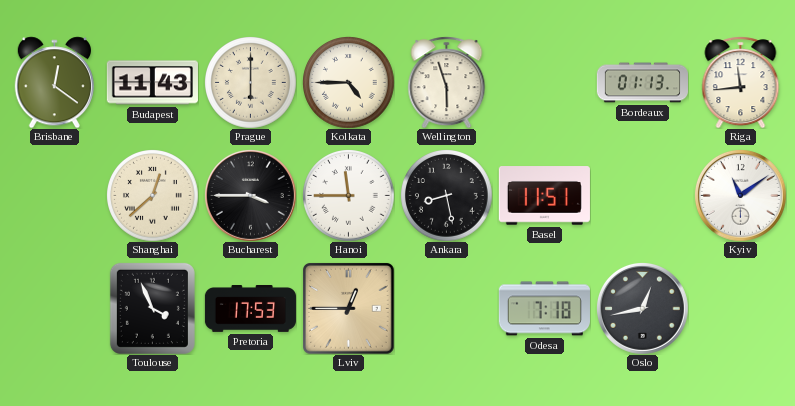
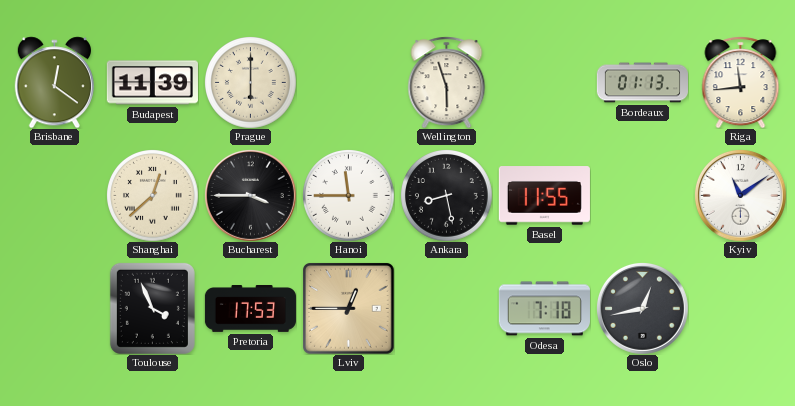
Budapest: 11:43 -> 11:39
Kolkata: 4:45 -> none
Basel: 11:51 -> 11:55
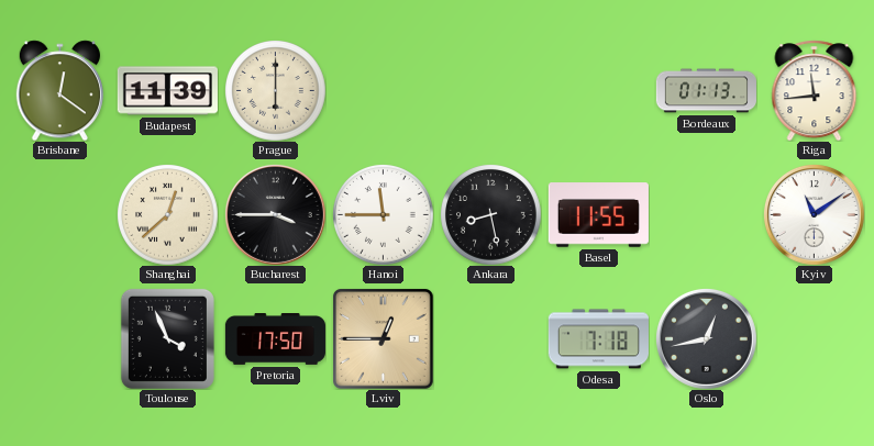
Wellington: 5:57 -> none
Pretoria: 17:53 -> 17:50
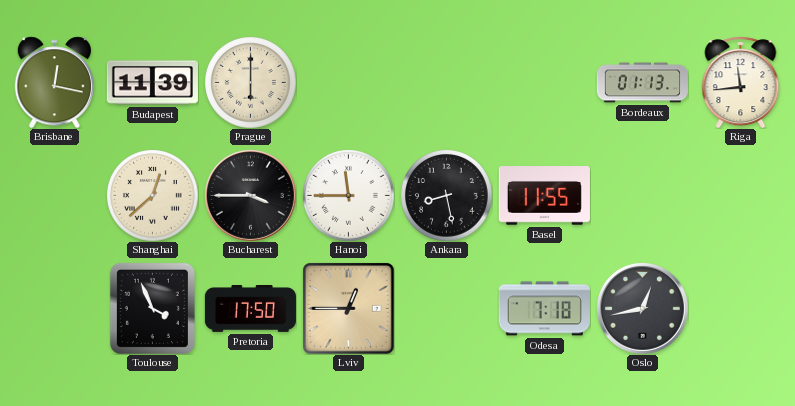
Brisbane: 12:21 -> 12:17
Kyiv: 11:09 -> none
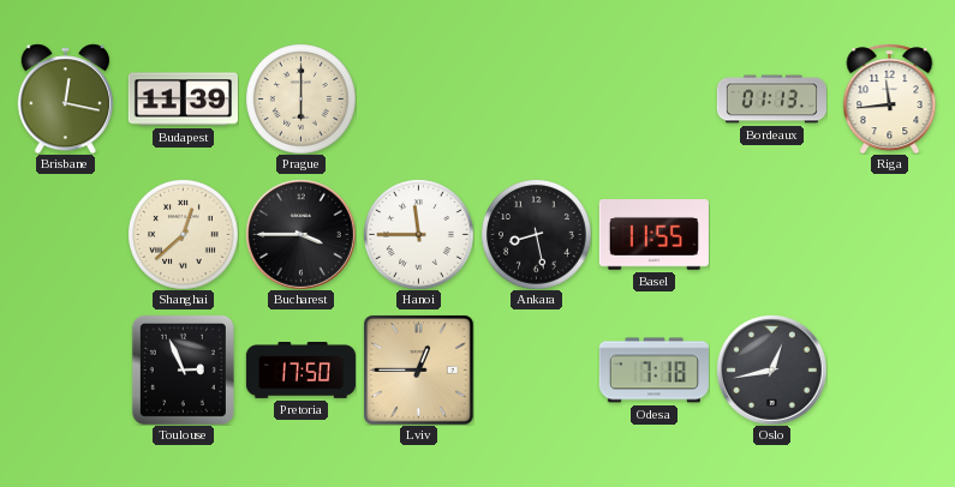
Toulouse: 3:56 -> 2:56
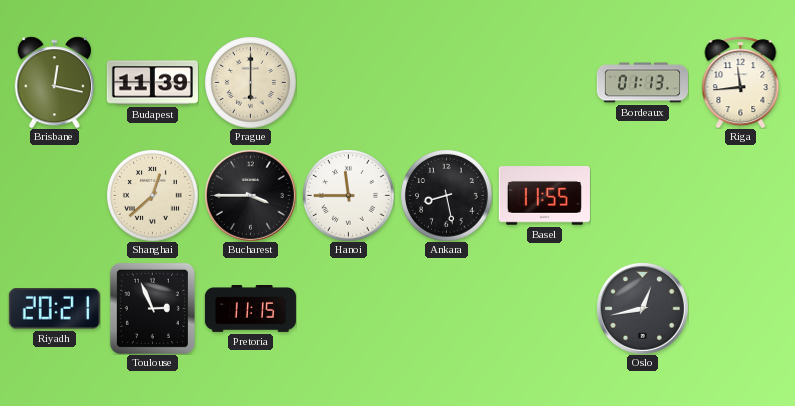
Riyadh: none -> 20:21
Pretoria: 17:50 -> 11:15
Lviv: 12:45 -> none
Odesa: 7:18 -> none
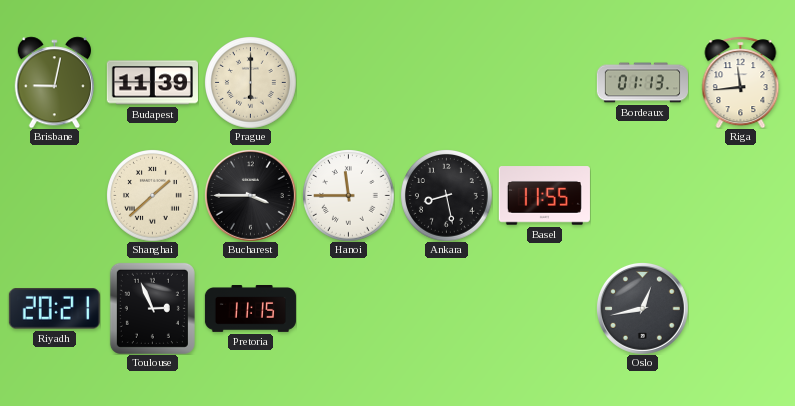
Brisbane: 12:17 -> 9:02
Shanghai: 12:38 -> 1:38
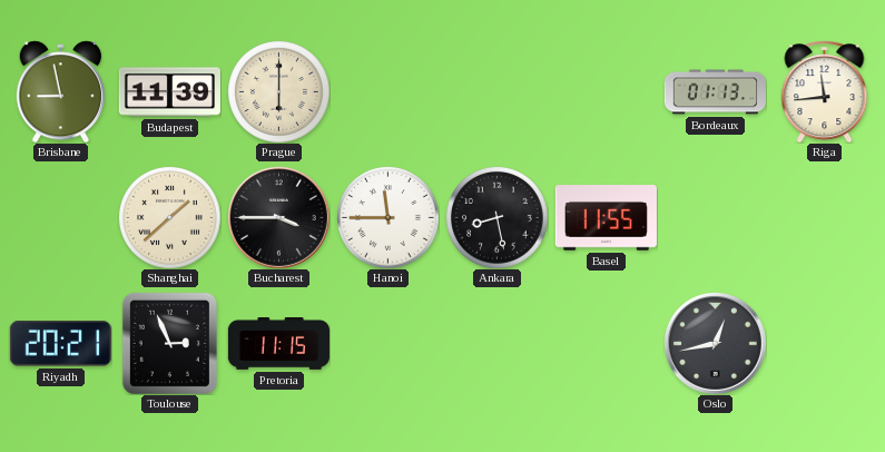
Brisbane: 9:02 -> 8:58
